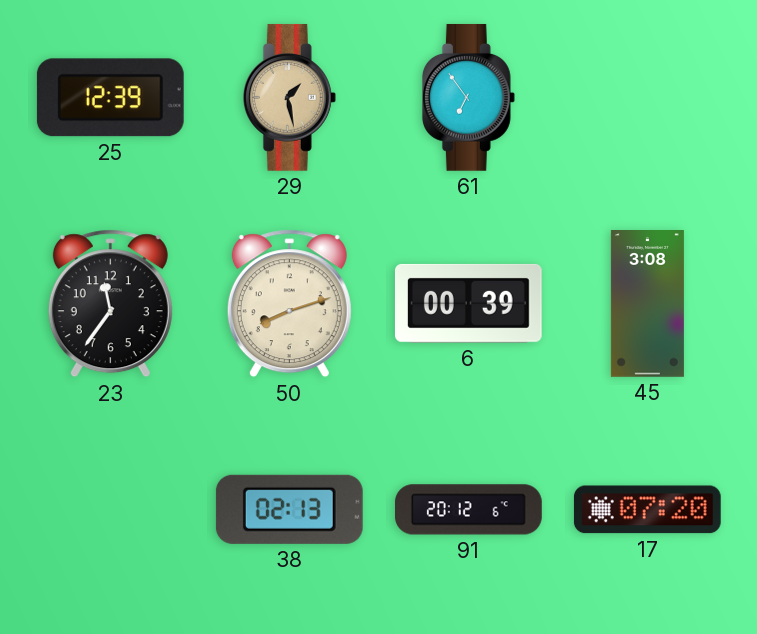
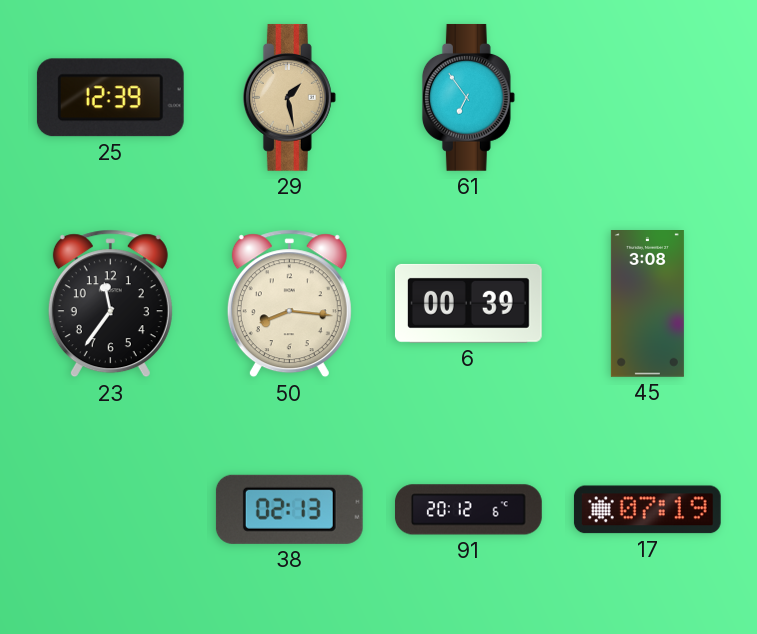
50: 8:12 -> 8:16
17: 07:20 -> 07:19
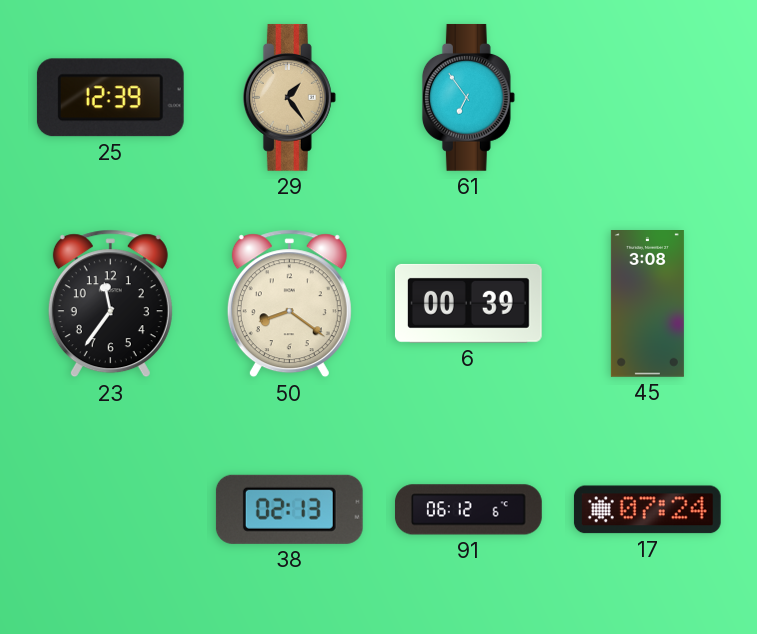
29: 1:28 -> 1:24
50: 8:16 -> 8:21
91: 20:12 -> 06:12
17: 07:19 -> 07:24
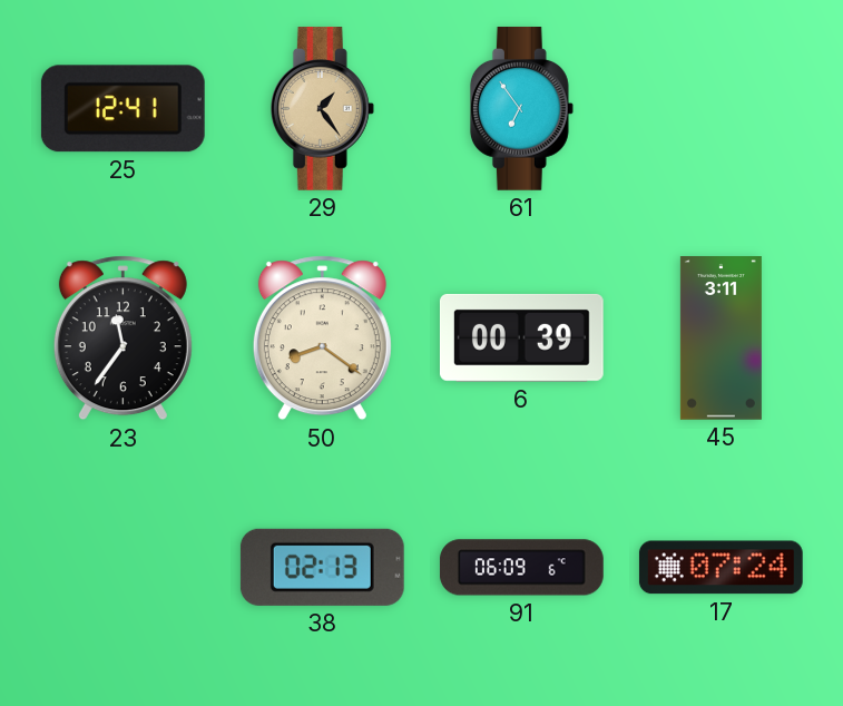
25: 12:39 -> 12:41
45: 3:08 -> 3:11
91: 06:12 -> 06:09
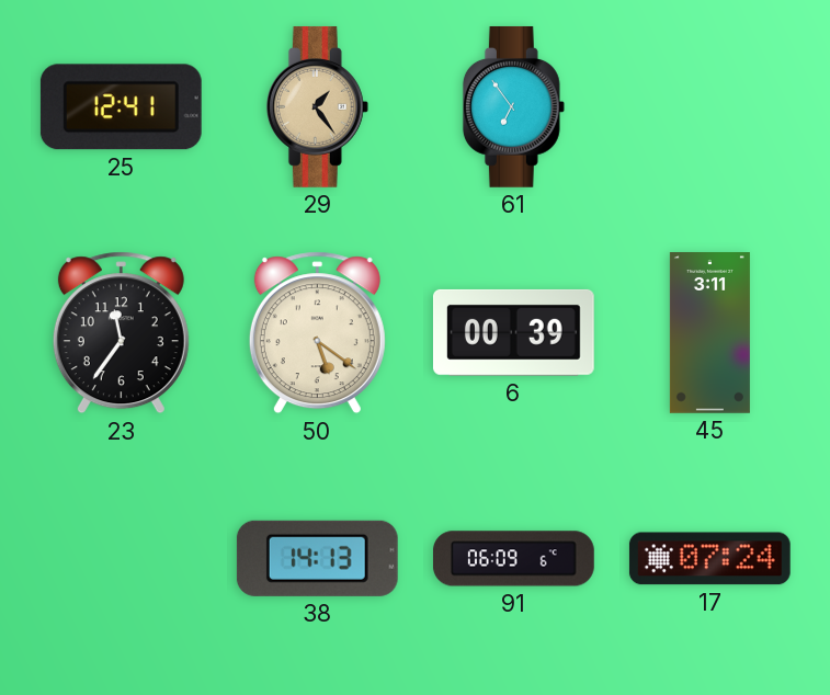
50: 8:21 -> 5:21
38: 02:13 -> 14:13
